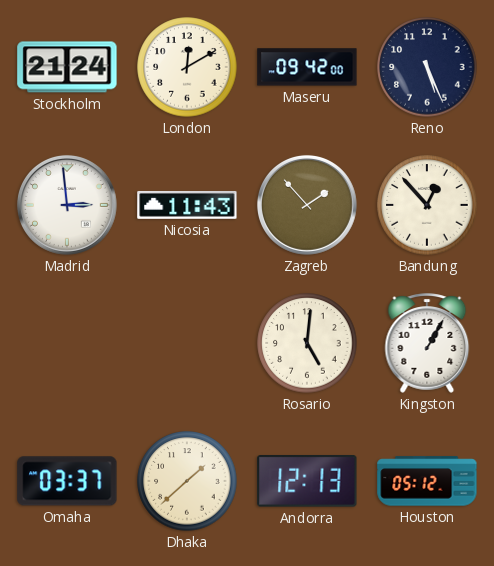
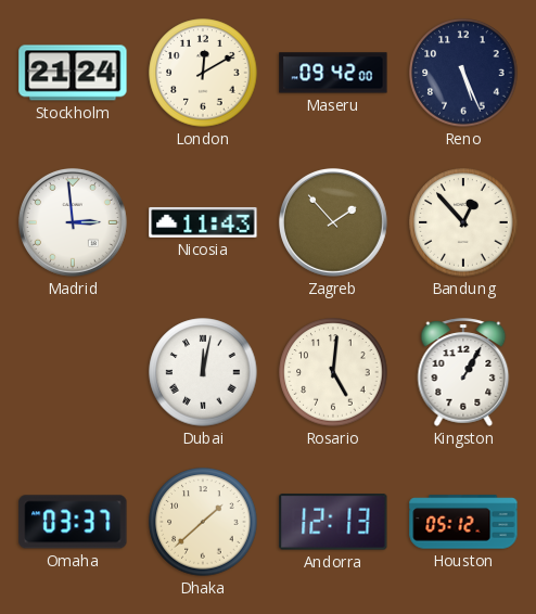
Dubai: none -> 12:02
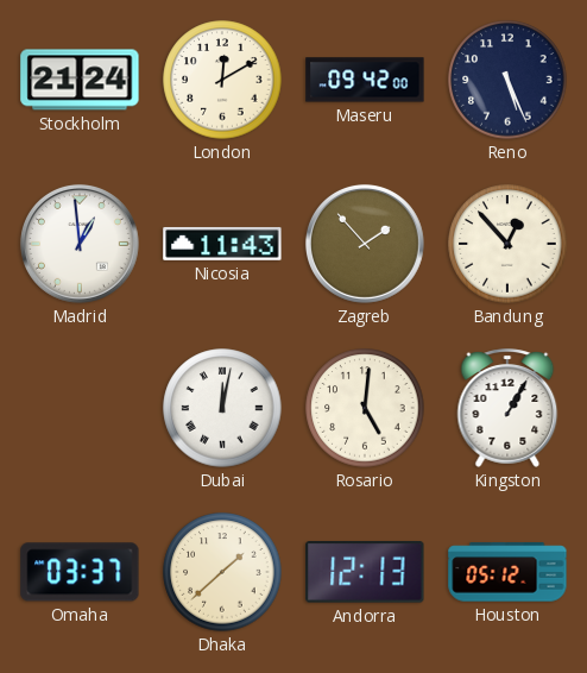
Madrid: 2:59 -> 12:59
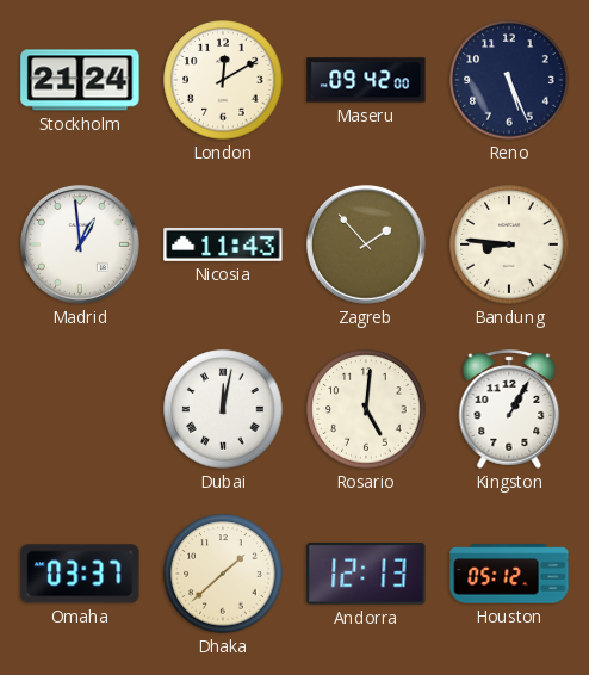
Bandung: 12:53 -> 8:46
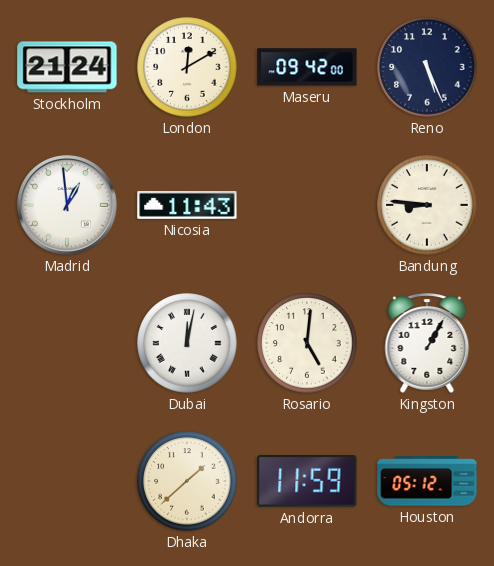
Zagreb: 1:53 -> none
Omaha: 03:37 -> none
Andorra: 12:13 -> 11:59
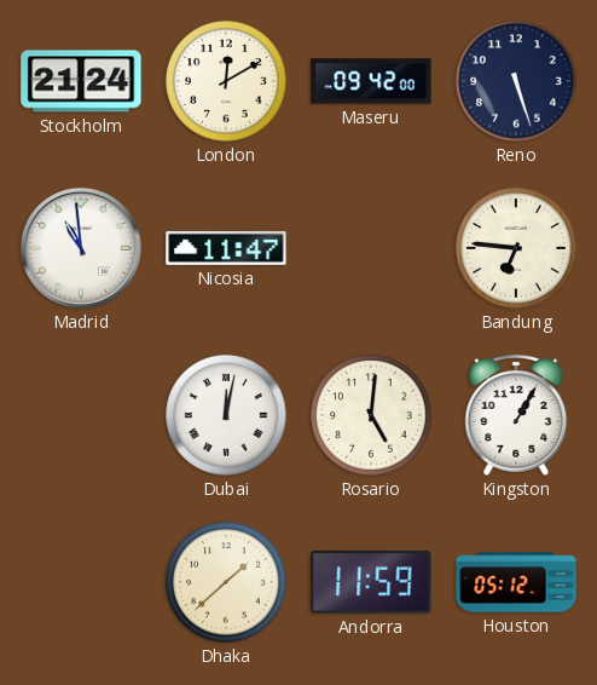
Reno: 5:26 -> 5:27
Madrid: 12:59 -> 10:59
Nicosia: 11:43 -> 11:47
Bandung: 8:46 -> 6:46
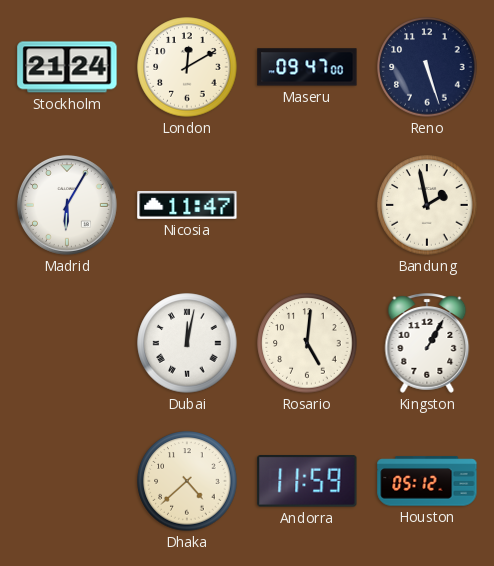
Maseru: 09:42 -> 09:47
Madrid: 10:59 -> 6:05
Bandung: 6:46 -> 1:58
Dhaka: 1:38 -> 4:38
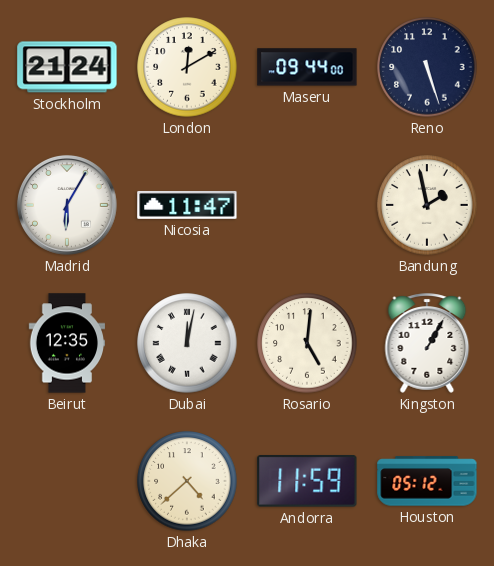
Maseru: 09:47 -> 09:44
Beirut: none -> 12:35
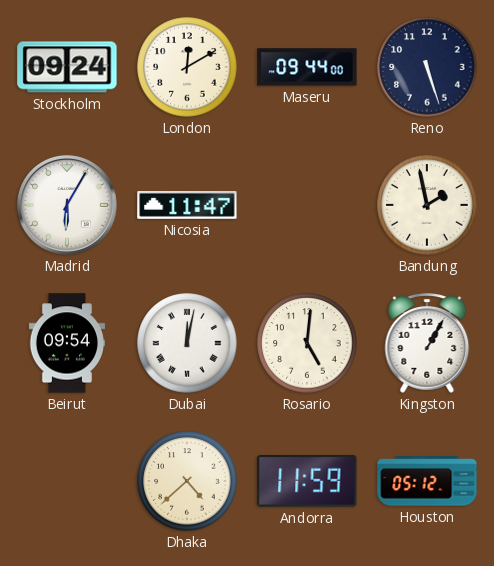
Stockholm: 21:24 -> 09:24
Beirut: 12:35 -> 09:54
